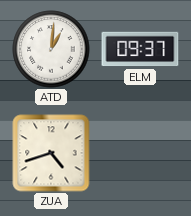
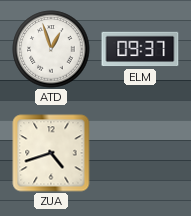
ATD: 1:01 -> 12:57
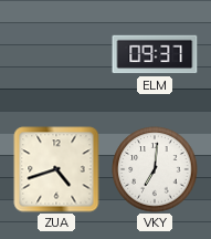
ATD: 12:57 -> none
VKY: none -> 7:01
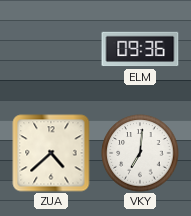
ELM: 09:37 -> 09:36
ZUA: 4:42 -> 4:38
